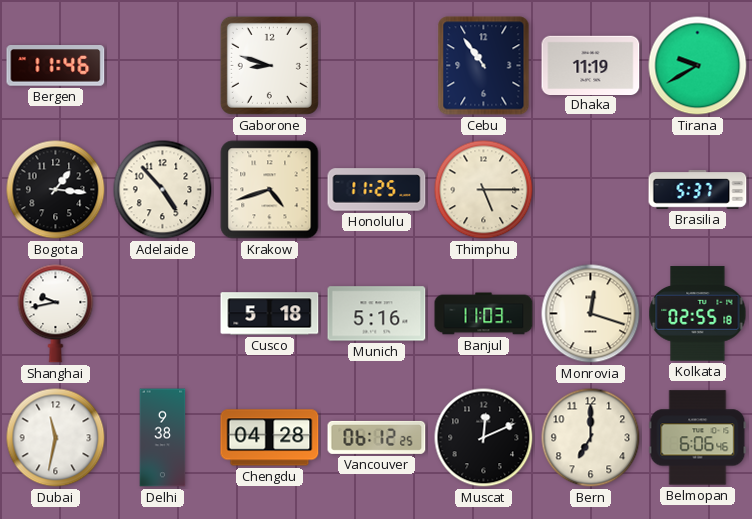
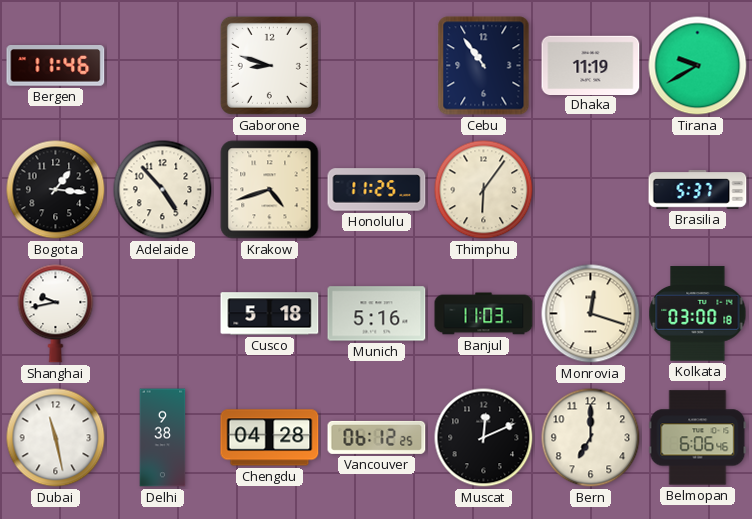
Thimphu: 5:15 -> 6:06
Kolkata: 02:55 -> 03:00
Dubai: 11:32 -> 11:28
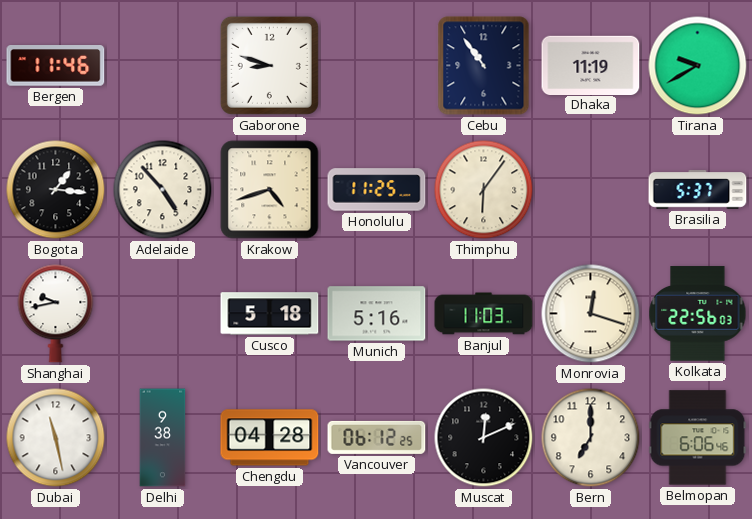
Kolkata: 03:00 -> 22:56
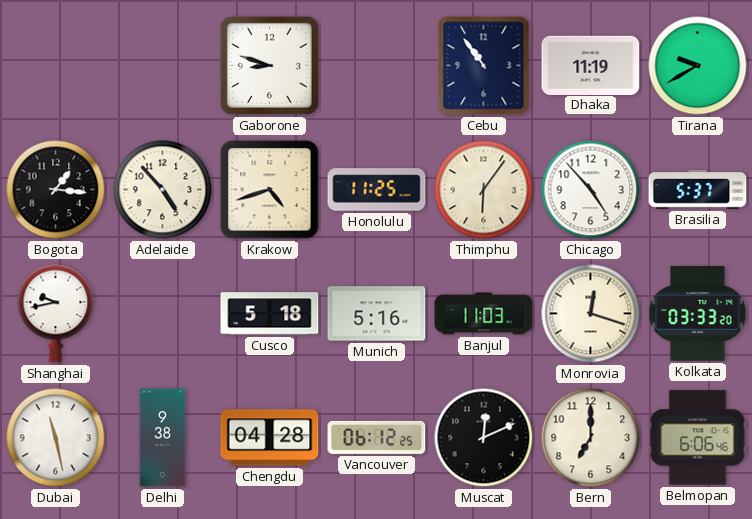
Bergen: 11:46 -> none
Chicago: none -> 4:53
Kolkata: 22:56 -> 03:33
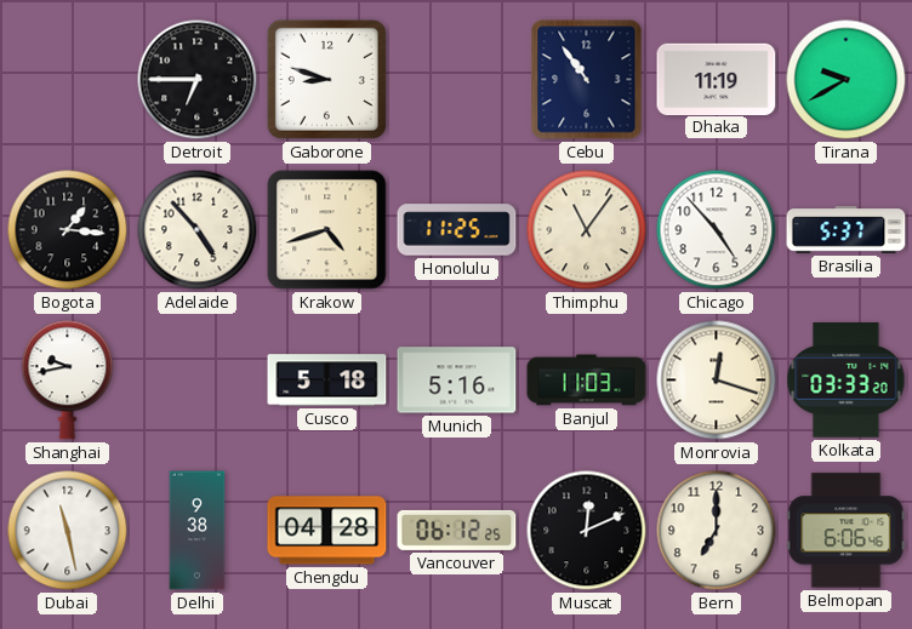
Detroit: none -> 6:45
Thimphu: 6:06 -> 11:06
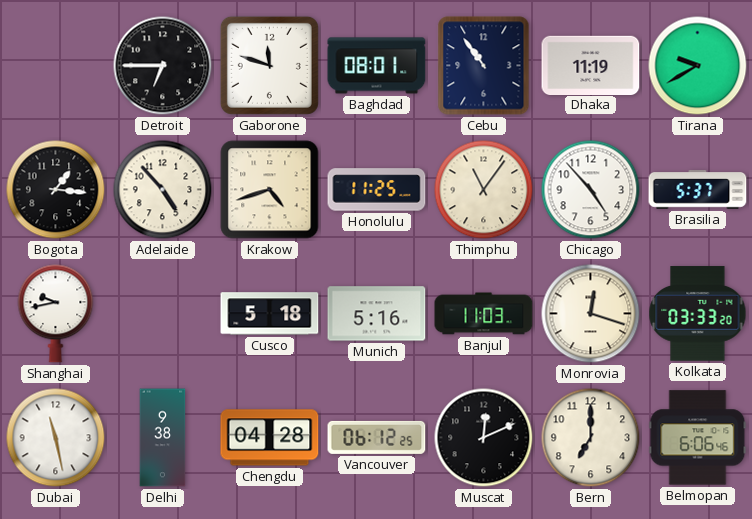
Gaborone: 8:48 -> 11:48
Baghdad: none -> 08:01
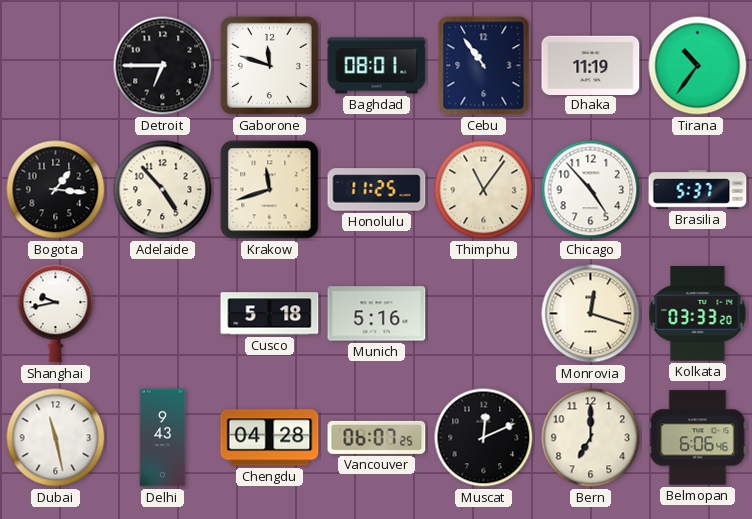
Tirana: 9:40 -> 10:36
Krakow: 4:42 -> 11:42
Banjul: 11:03 -> none
Delhi: 9:38 -> 9:43
Vancouver: 06:12 -> 06:07
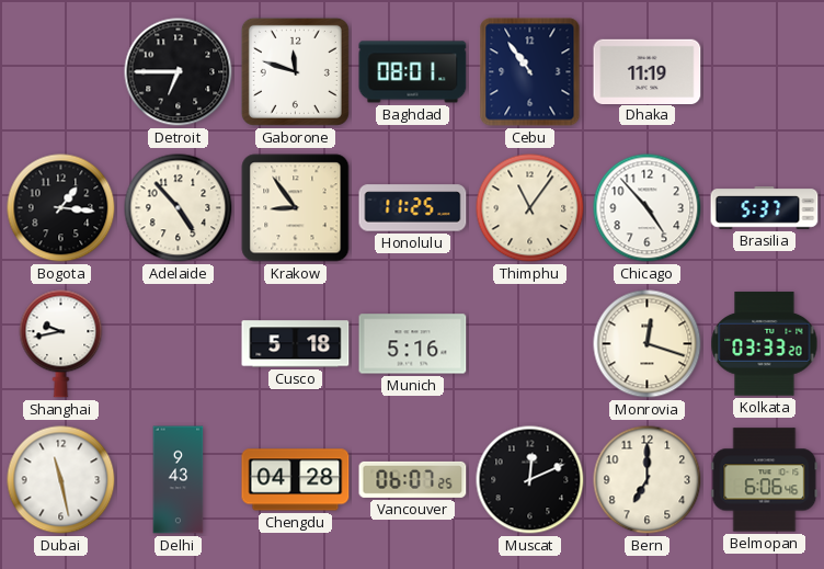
Tirana: 10:36 -> none
Krakow: 11:42 -> 8:54
